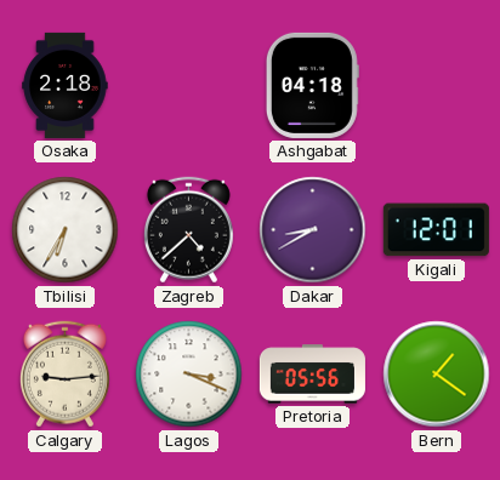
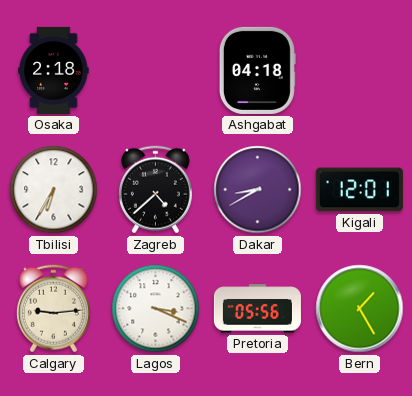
Bern: 1:21 -> 1:25
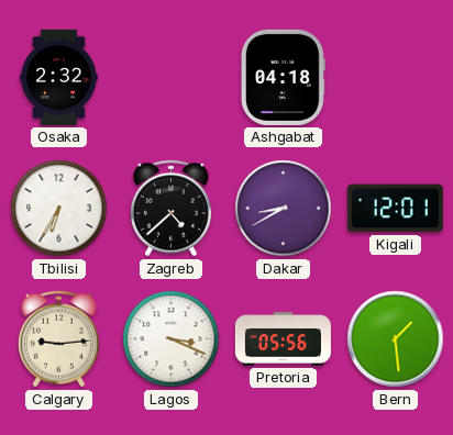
Osaka: 2:18 -> 2:32
Bern: 1:25 -> 1:29
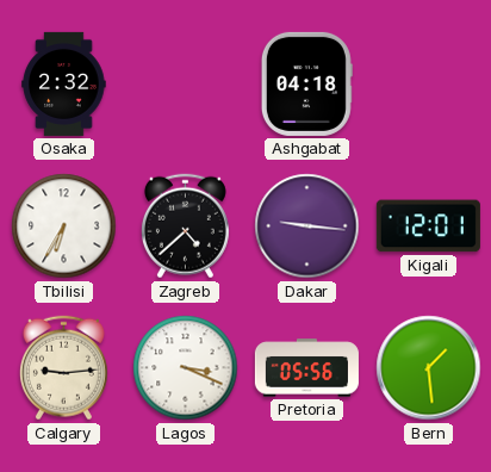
Dakar: 8:40 -> 9:16
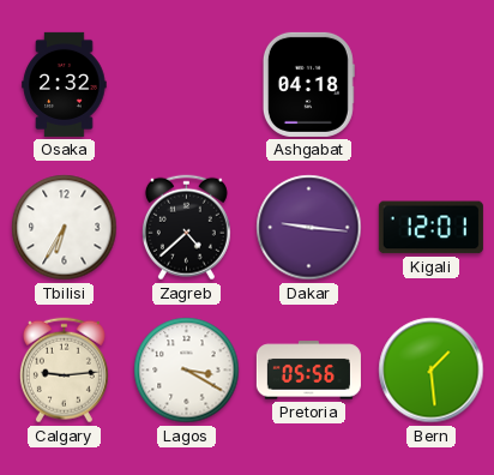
Lagos: 3:19 -> 3:20
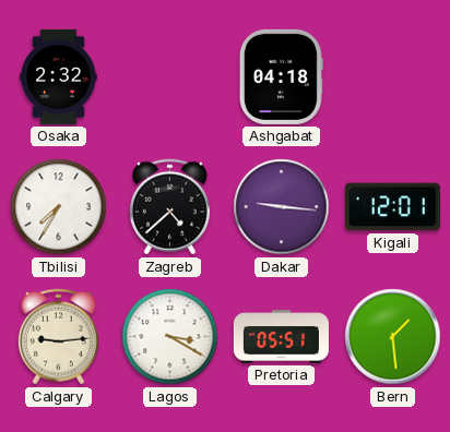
Tbilisi: 6:35 -> 7:35
Pretoria: 05:56 -> 05:51
